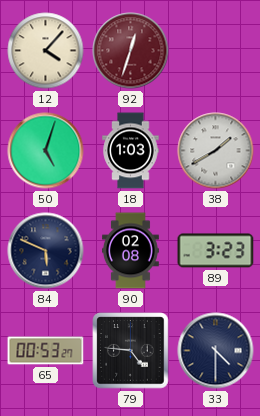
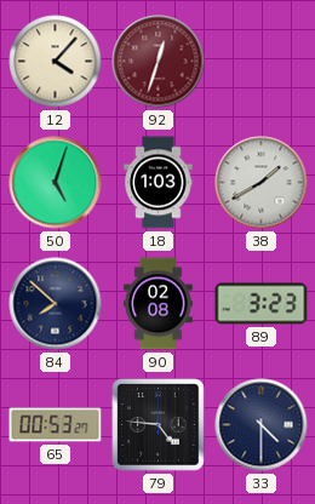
84: 5:49 -> 7:52
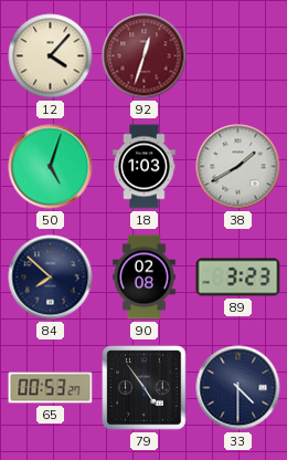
79: 4:46 -> 4:54
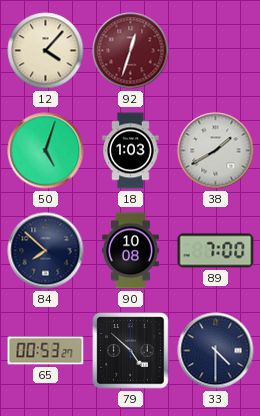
90: 02:08 -> 10:08
89: 3:23 -> 7:00
79: 4:54 -> 4:52
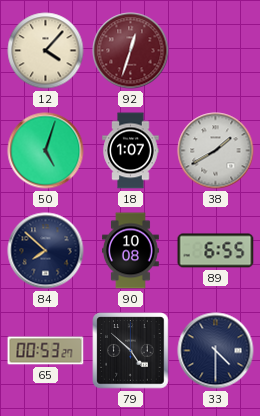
18: 1:03 -> 1:07
89: 7:00 -> 6:55
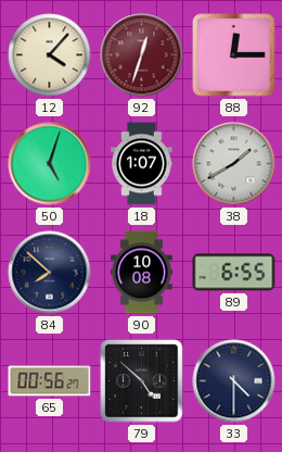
88: none -> 12:15
65: 00:53 -> 00:56
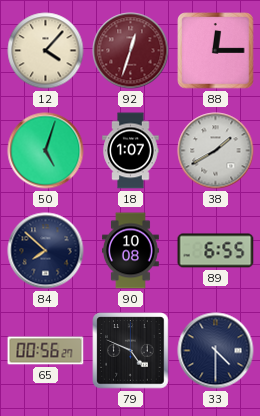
79: 4:52 -> 4:49
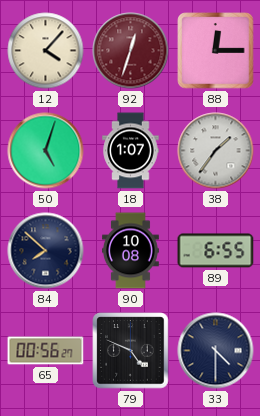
38: 1:40 -> 1:36
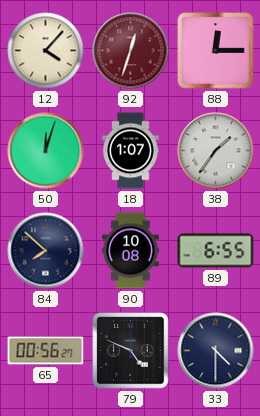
50: 5:03 -> 12:03
